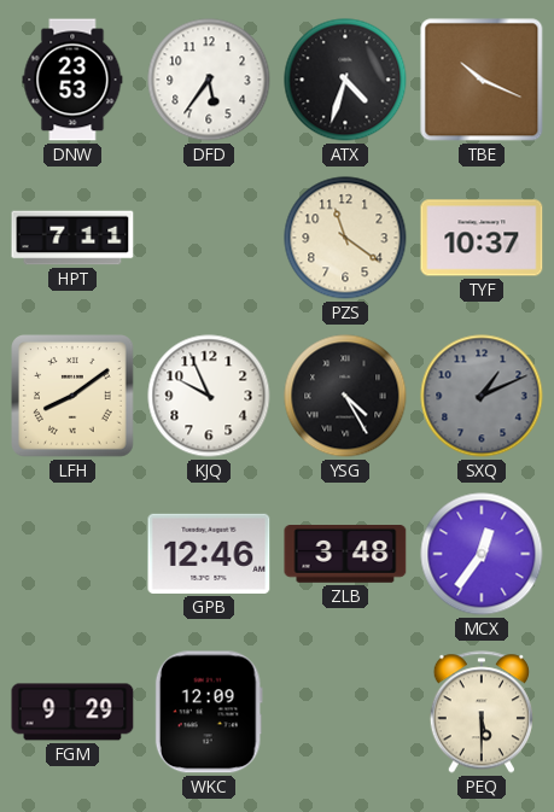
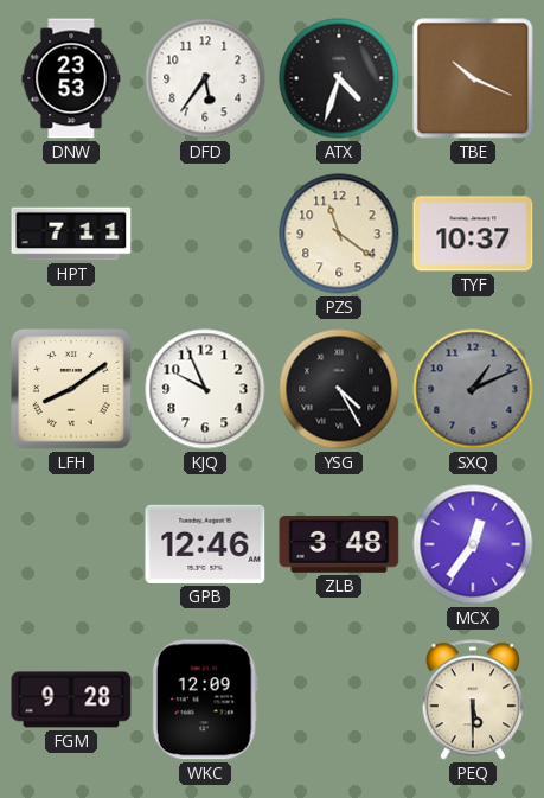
FGM: 9:29 -> 9:28
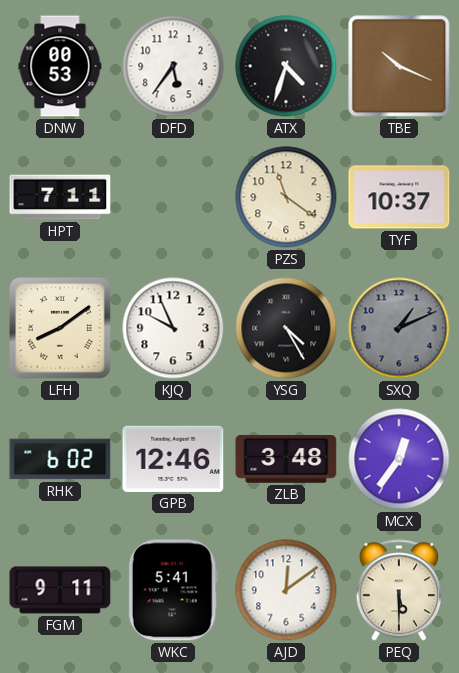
DNW: 23:53 -> 00:53
RHK: none -> 6:02
FGM: 9:28 -> 9:11
WKC: 12:09 -> 5:41
AJD: none -> 12:09
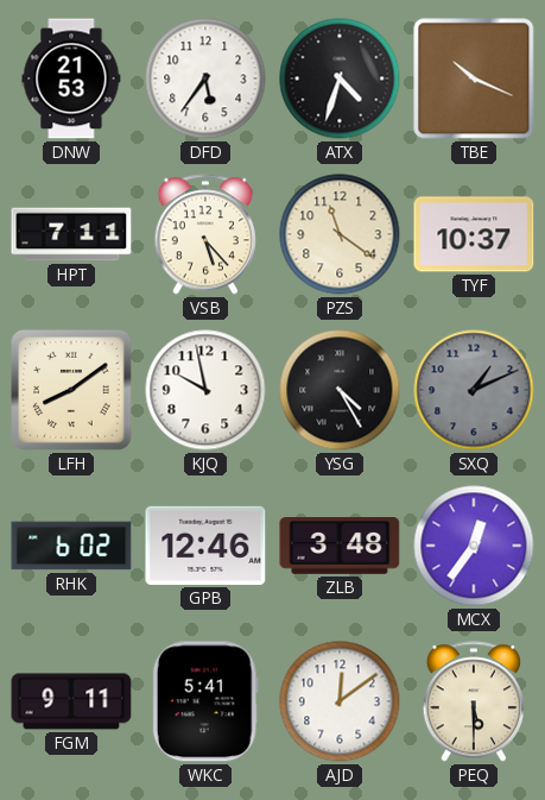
DNW: 00:53 -> 21:53
VSB: none -> 5:23
KJQ: 9:56 -> 9:58
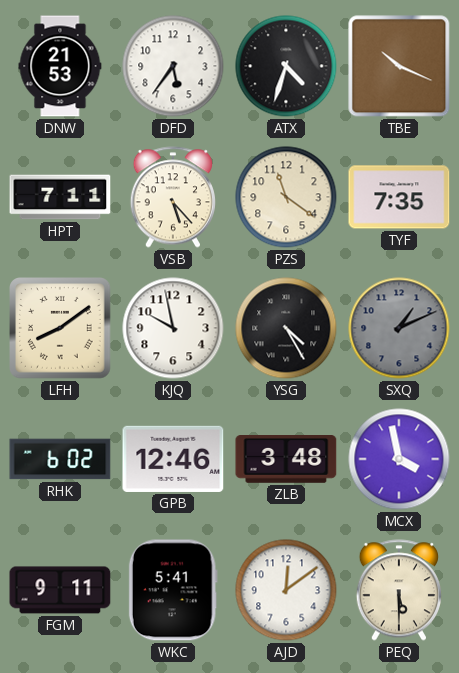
TYF: 10:37 -> 7:35
MCX: 12:36 -> 3:58
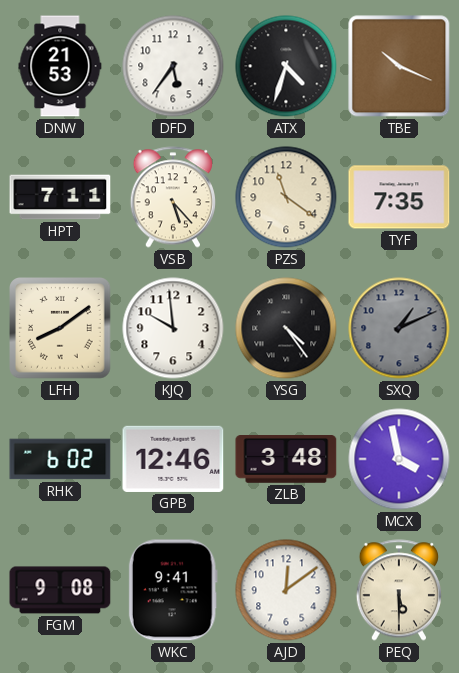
KJQ: 9:58 -> 9:59
YSG: 4:25 -> 4:24
FGM: 9:11 -> 9:08
WKC: 5:41 -> 9:41
